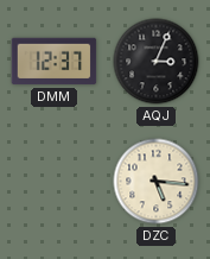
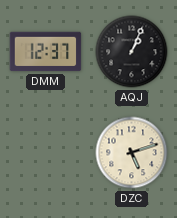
AQJ: 3:04 -> 1:04
DZC: 5:16 -> 5:12
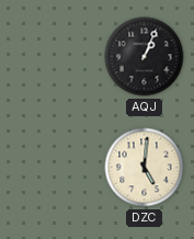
DMM: 12:37 -> none
DZC: 5:12 -> 5:01
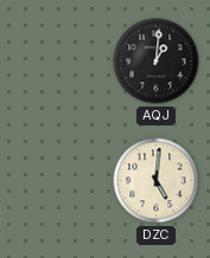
AQJ: 1:04 -> 1:01
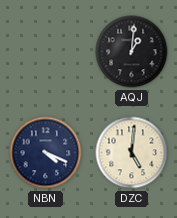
NBN: none -> 4:19
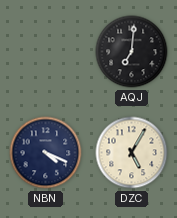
AQJ: 1:01 -> 7:01
DZC: 5:01 -> 5:05
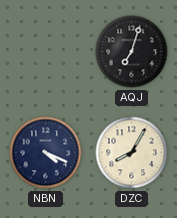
AQJ: 7:01 -> 7:03
DZC: 5:05 -> 8:05
